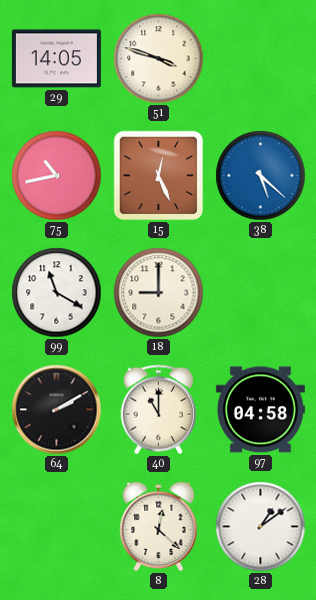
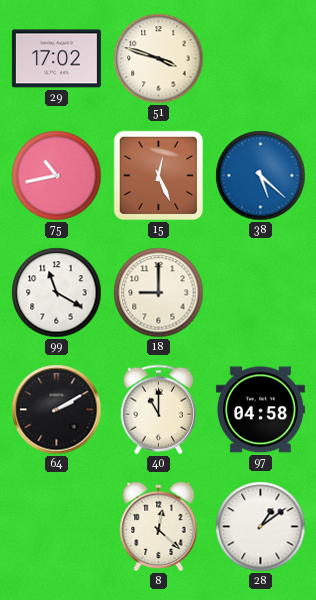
29: 14:05 -> 17:02
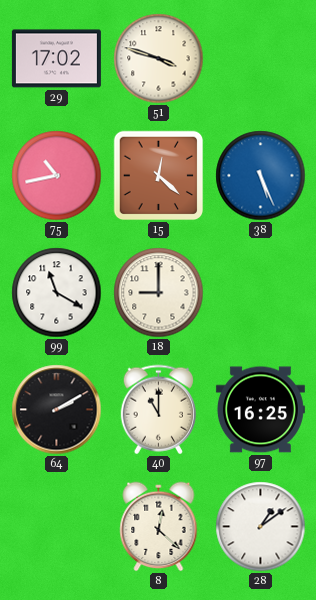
15: 12:26 -> 12:22
38: 5:22 -> 5:26
97: 04:58 -> 16:25
